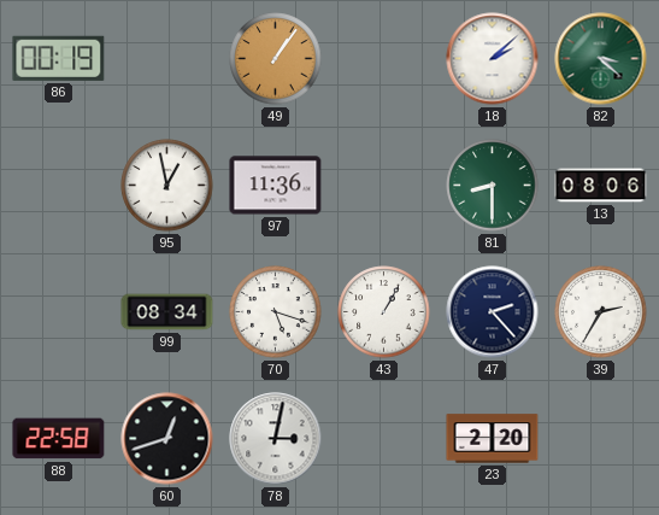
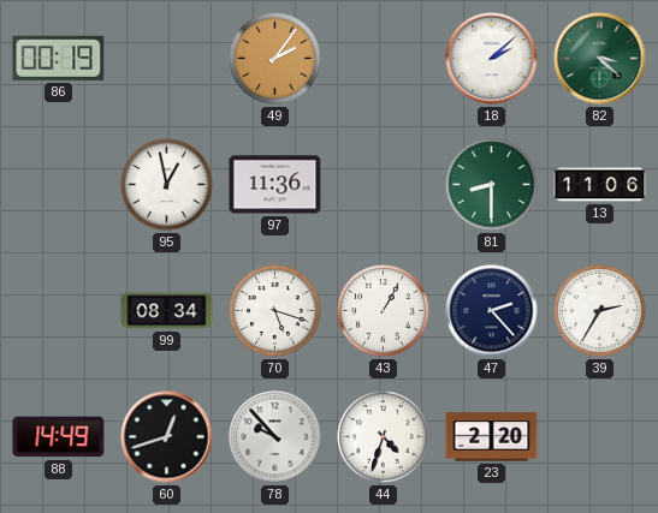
49: 1:06 -> 2:06
13: 08:06 -> 11:06
88: 22:58 -> 14:49
78: 3:02 -> 9:53
44: none -> 4:33
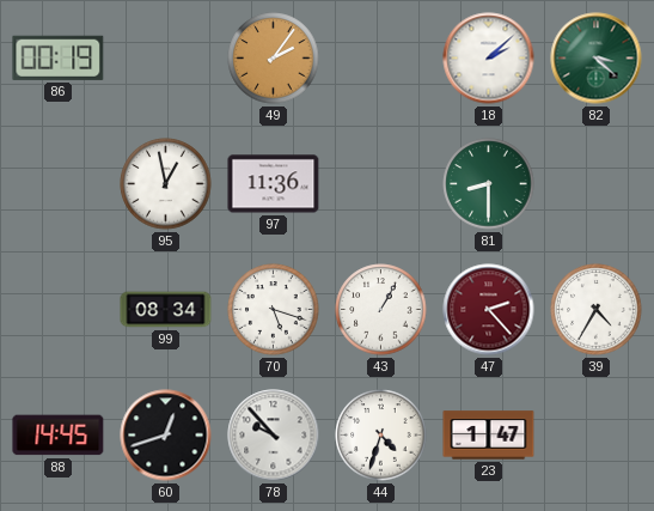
13: 11:06 -> none
47 dial: navy -> burgundy
39: 2:35 -> 4:35
88: 14:49 -> 14:45
23: 2:20 -> 1:47
